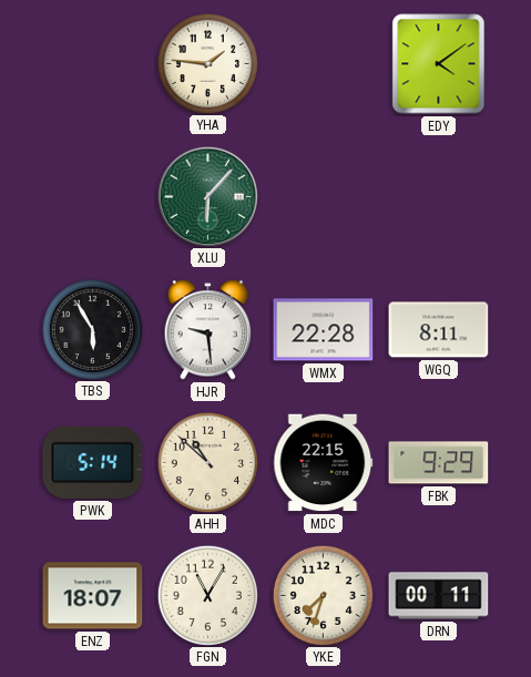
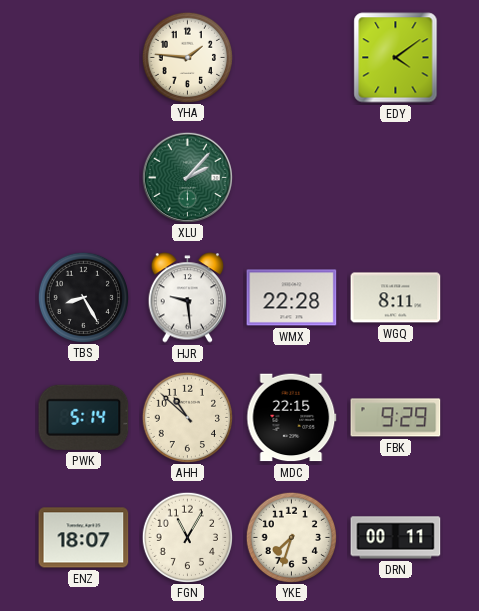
XLU: 6:07 -> 2:07
TBS: 5:55 -> 8:25
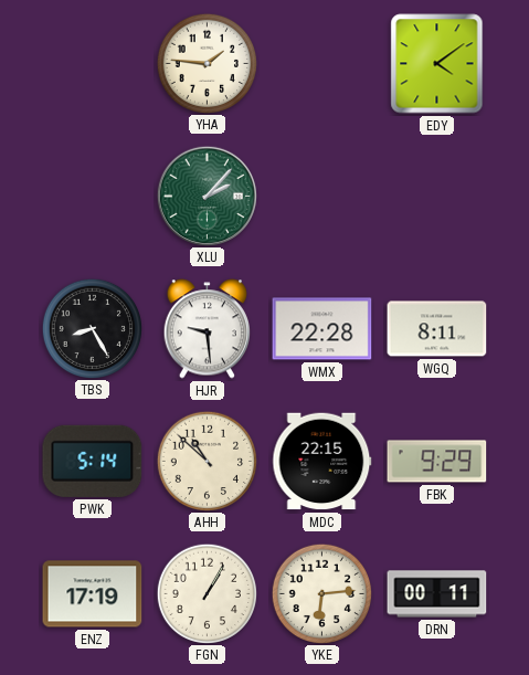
ENZ: 18:07 -> 17:19
FGN: 11:05 -> 1:05
YKE: 7:33 -> 6:14
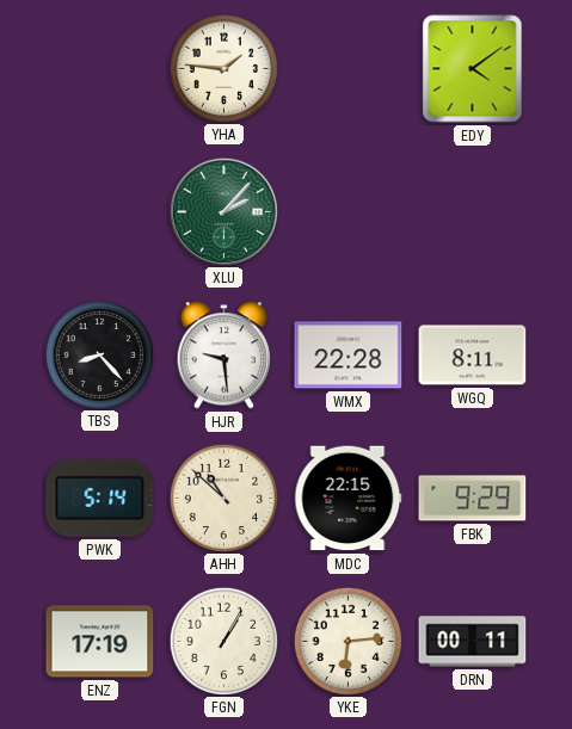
TBS: 8:25 -> 8:23
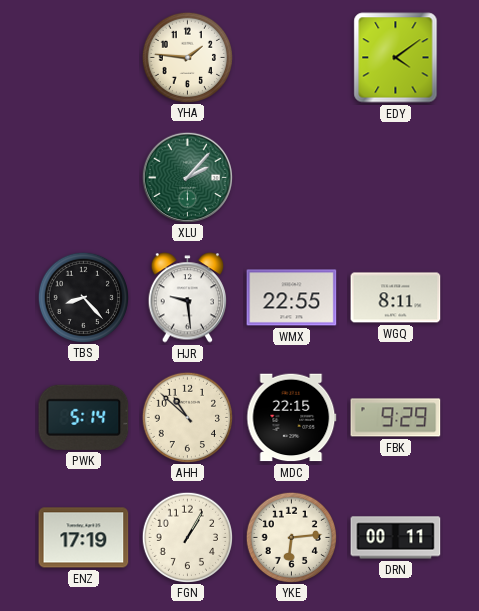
WMX: 22:28 -> 22:55
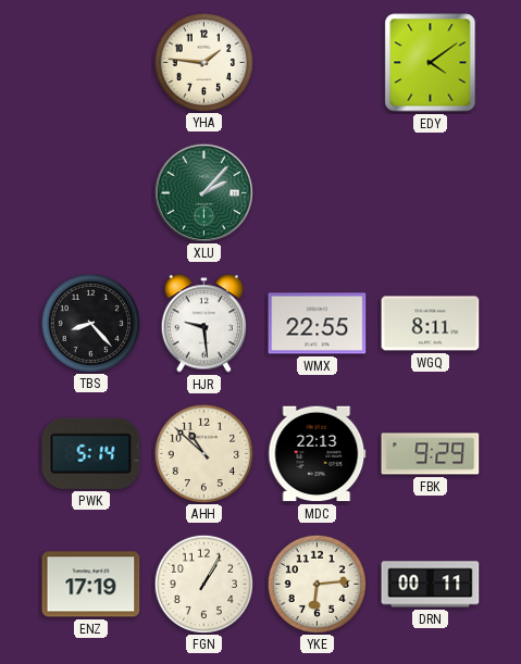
MDC: 22:15 -> 22:13
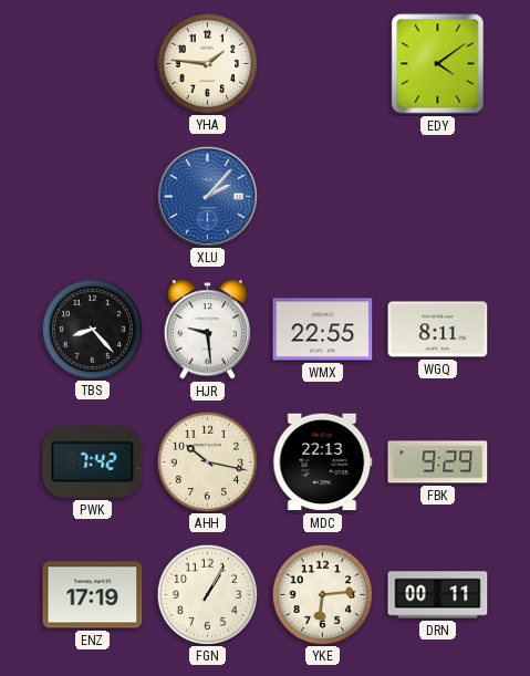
XLU dial: green -> blue
PWK: 5:14 -> 7:42
AHH: 10:52 -> 10:17
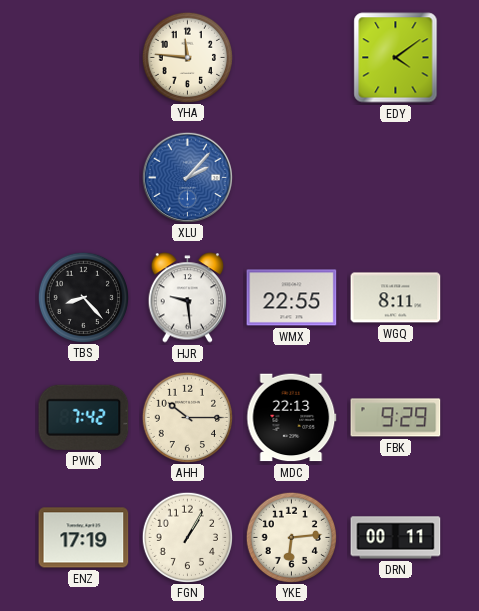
YHA: 1:46 -> 11:46
AHH: 10:17 -> 10:15
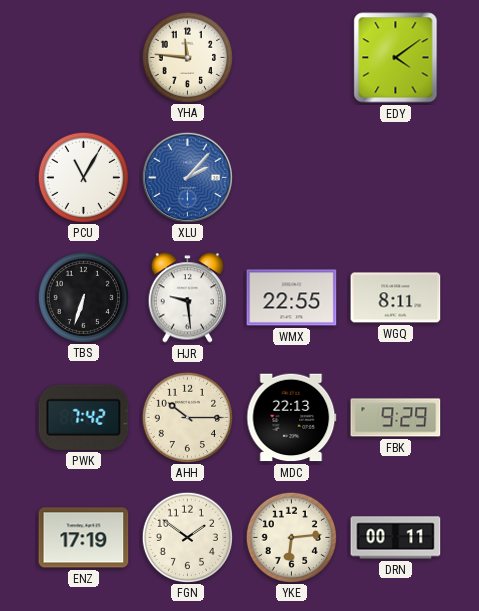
PCU: none -> 11:05
TBS: 8:23 -> 6:33
FGN: 1:05 -> 1:51
